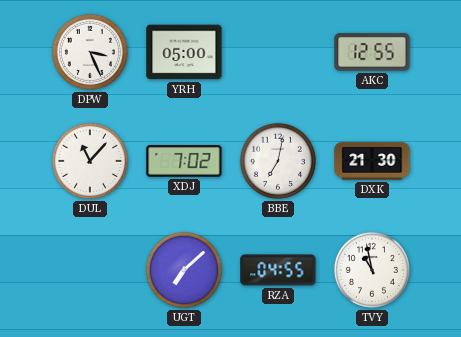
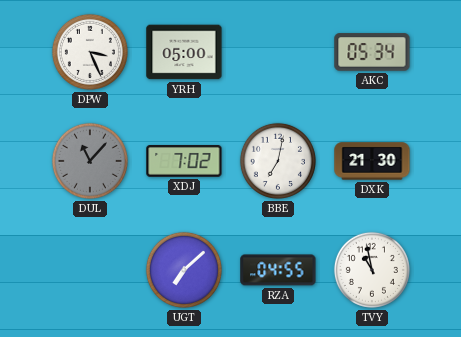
AKC: 12:55 -> 05:34
DUL dial: white -> grey
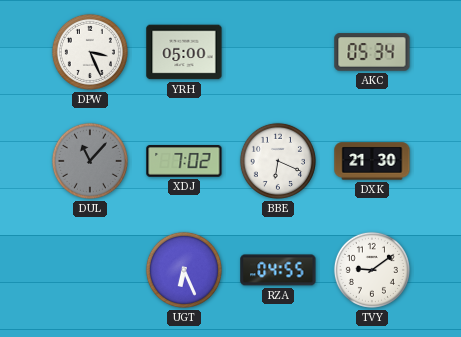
BBE: 7:02 -> 6:19
UGT: 7:08 -> 6:26
TVY: 10:58 -> 9:09
